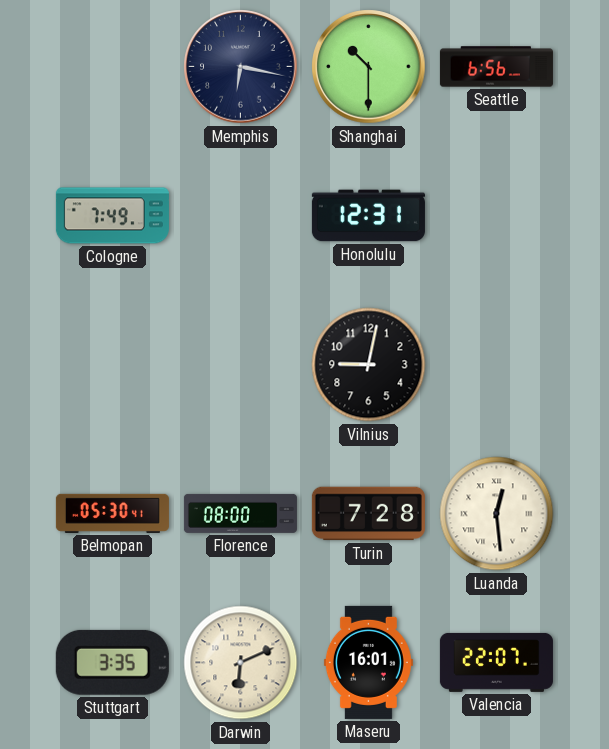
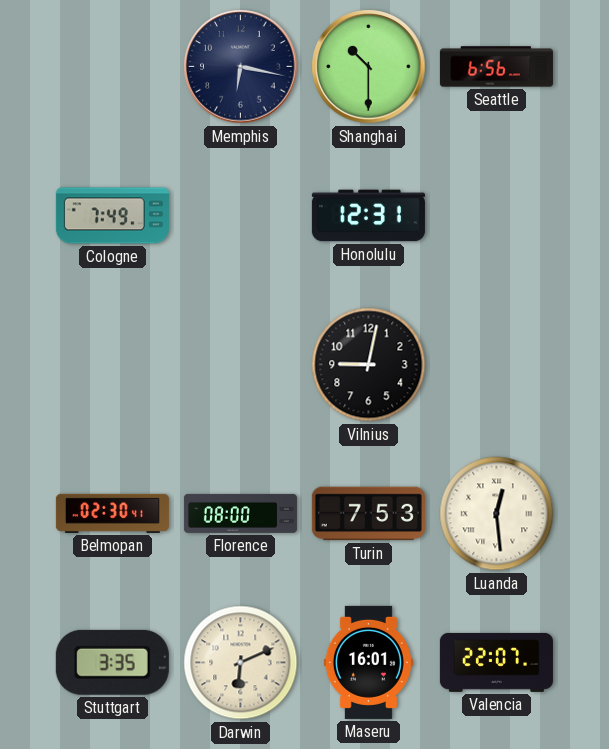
Belmopan: 05:30 -> 02:30
Turin: 7:28 -> 7:53
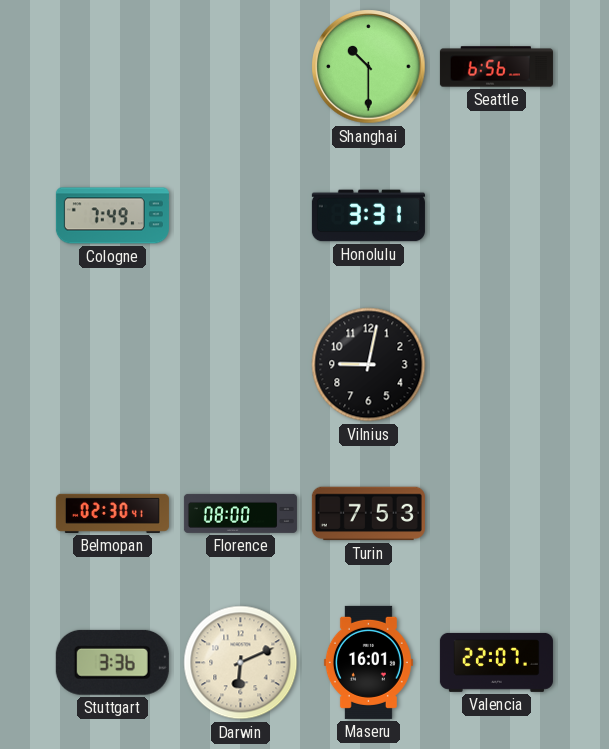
Memphis: 6:17 -> none
Honolulu: 12:31 -> 3:31
Luanda: 12:29 -> none
Stuttgart: 3:35 -> 3:36
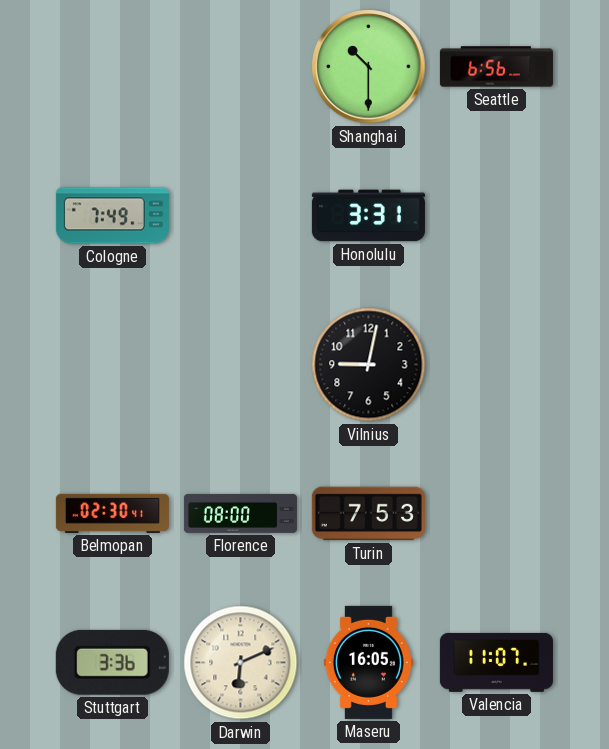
Maseru: 16:01 -> 16:05
Valencia: 22:07 -> 11:07
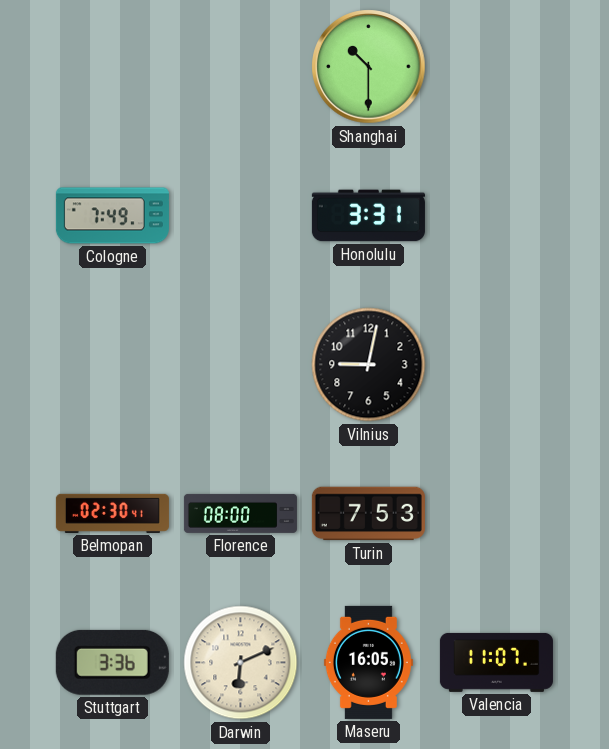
Seattle: 6:56 -> none
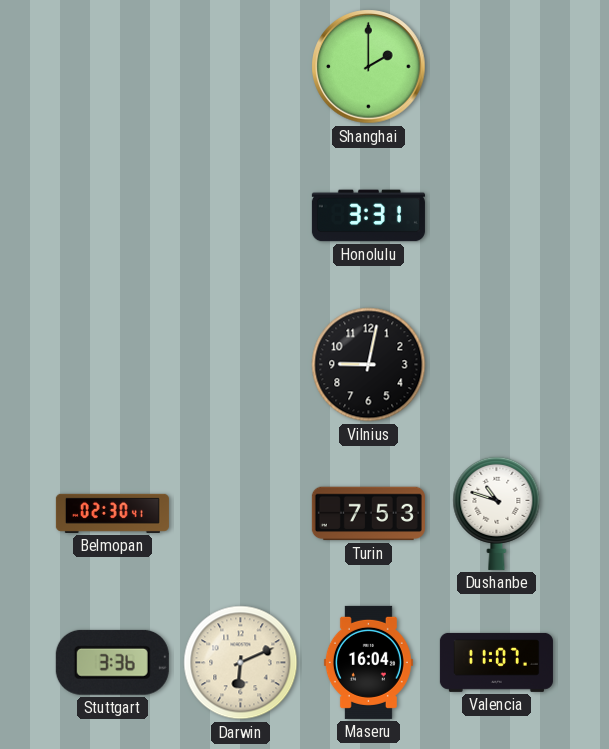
Shanghai: 10:30 -> 2:00
Cologne: 7:49 -> none
Florence: 08:00 -> none
Dushanbe: none -> 10:48
Maseru: 16:05 -> 16:04
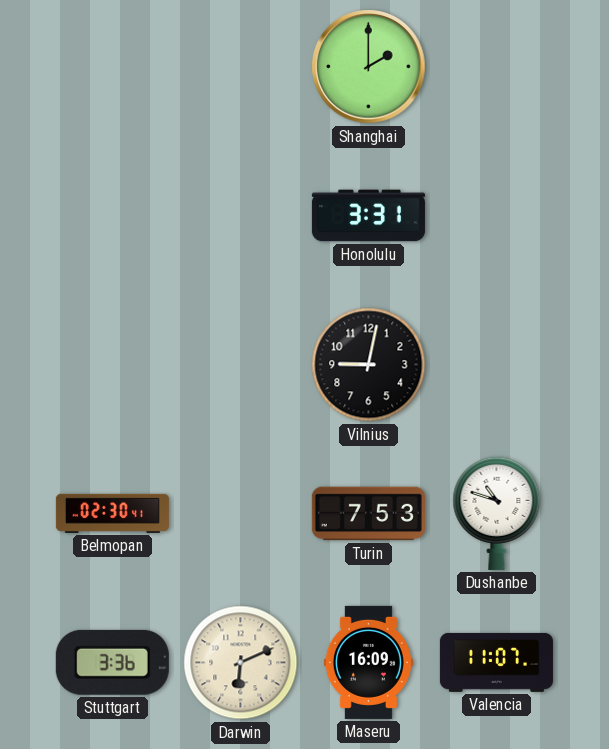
Maseru: 16:04 -> 16:09
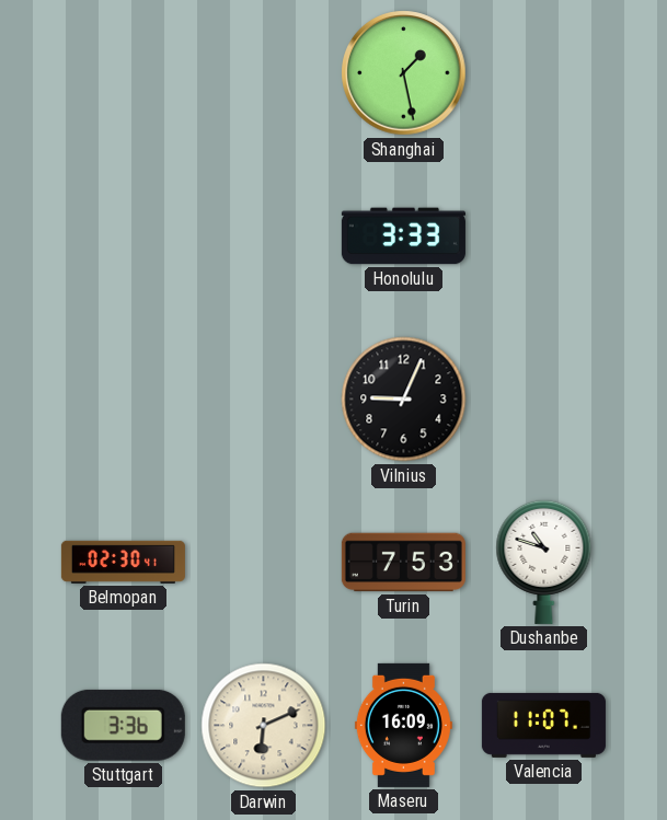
Shanghai: 2:00 -> 1:28
Honolulu: 3:31 -> 3:33
Vilnius: 9:02 -> 9:04
